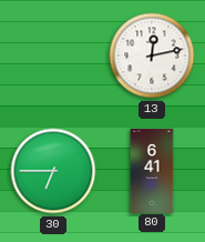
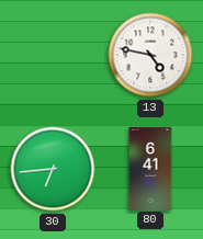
13: 12:13 -> 4:47
30: 6:45 -> 6:44
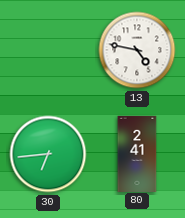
80: 6:41 -> 2:41
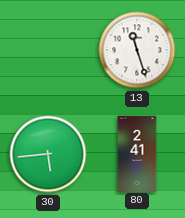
13: 4:47 -> 11:27
30: 6:44 -> 5:44
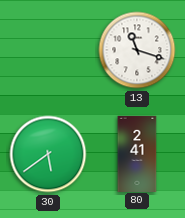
13: 11:27 -> 11:18
30: 5:44 -> 5:39
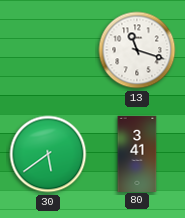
80: 2:41 -> 3:41
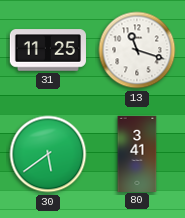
31: none -> 11:25
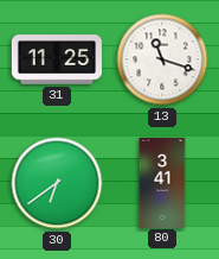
30: 5:39 -> 6:39
